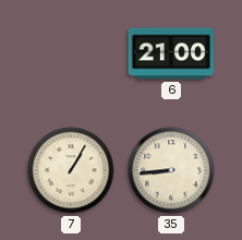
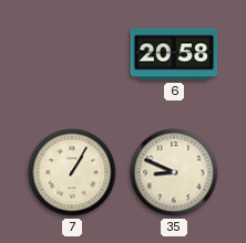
6: 21:00 -> 20:58
35: 8:44 -> 8:49
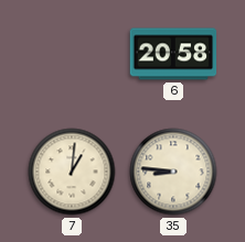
7: 1:05 -> 1:01
35: 8:49 -> 8:46
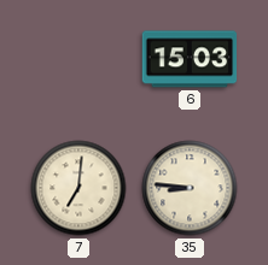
6: 20:58 -> 15:03
7: 1:01 -> 7:01
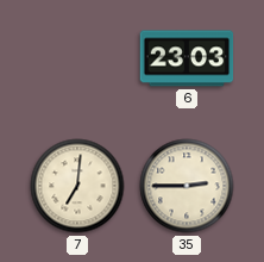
6: 15:03 -> 23:03
35: 8:46 -> 2:45
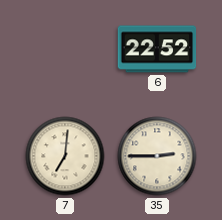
6: 23:03 -> 22:52
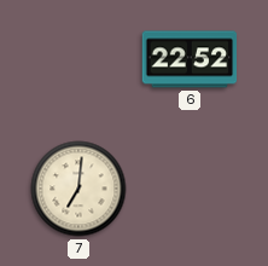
35: 2:45 -> none
